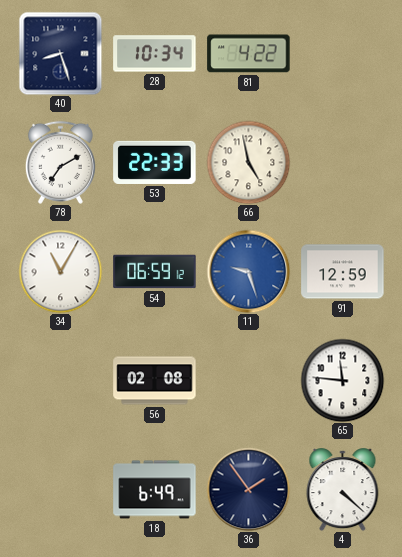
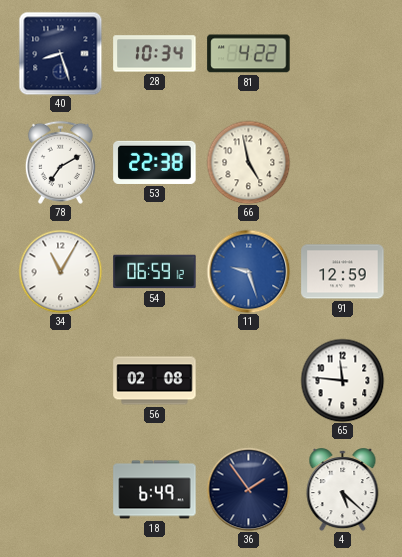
53: 22:33 -> 22:38
4: 4:22 -> 5:22
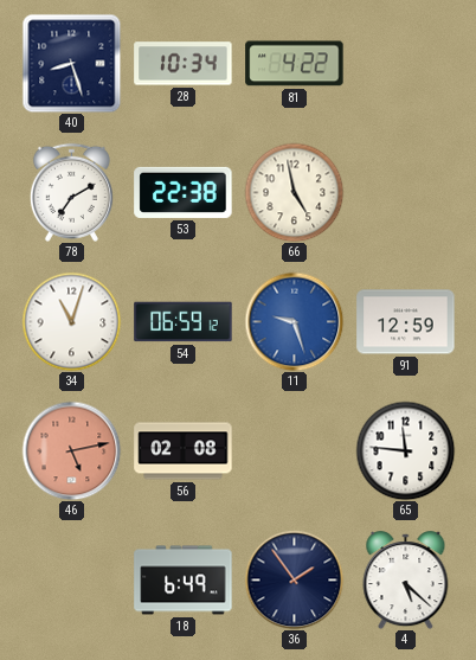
34: 11:05 -> 11:03
46: none -> 5:13
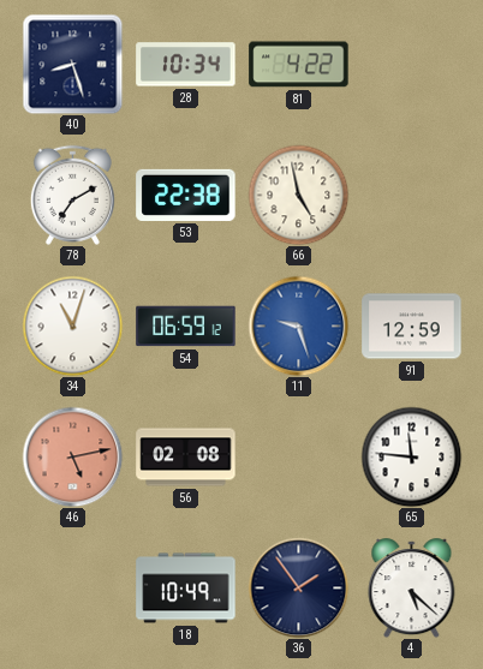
18: 6:49 -> 10:49
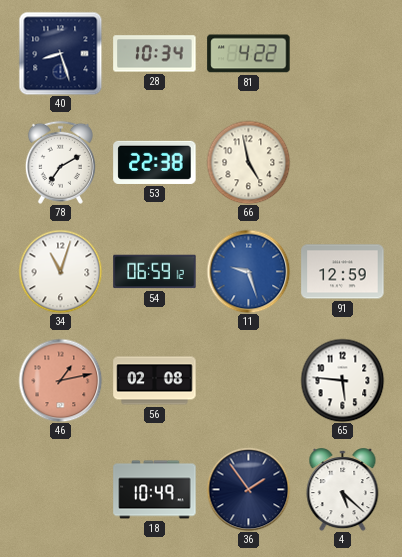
46: 5:13 -> 1:13
65: 11:46 -> 5:46
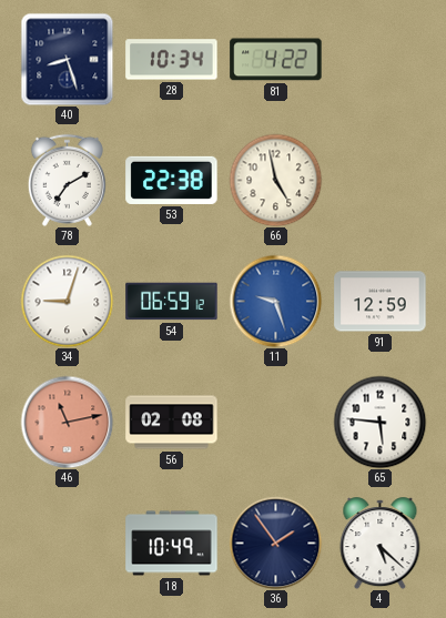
34: 11:03 -> 9:03
46: 1:13 -> 11:13
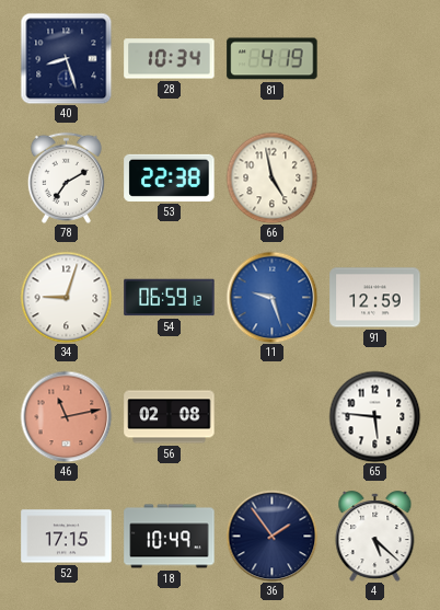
81: 4:22 -> 4:19
52: none -> 17:15
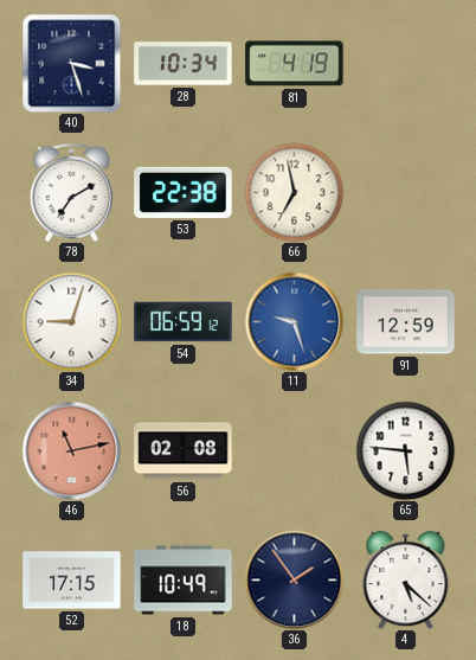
40: 8:27 -> 3:27
66: 4:58 -> 6:58
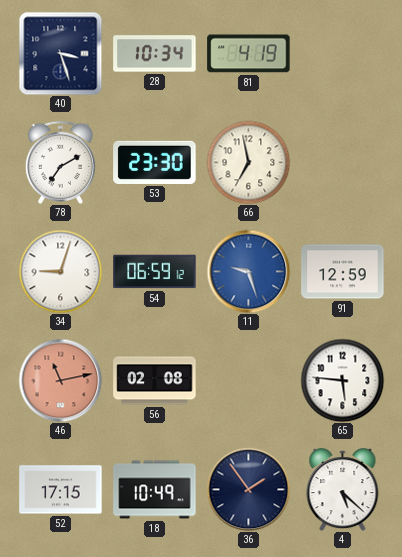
53: 22:38 -> 23:30
